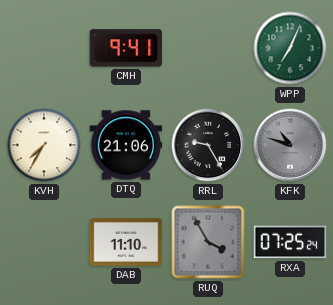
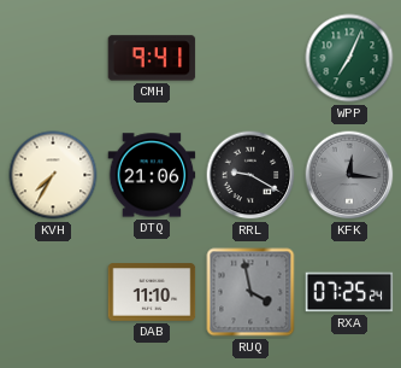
RRL: 9:25 -> 9:20
KFK: 10:48 -> 12:16
RUQ: 3:55 -> 3:58
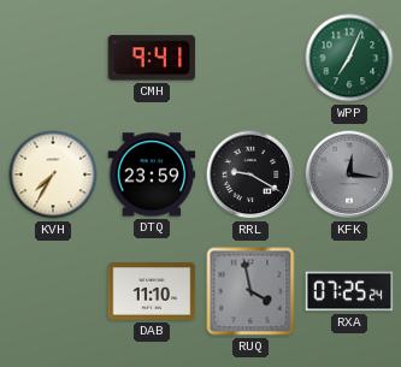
DTQ: 21:06 -> 23:59
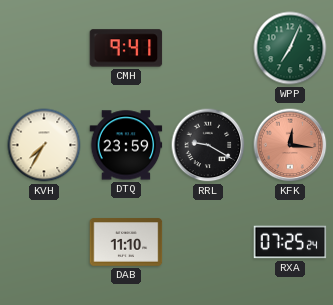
KFK dial: grey -> salmon
RUQ: 3:58 -> none
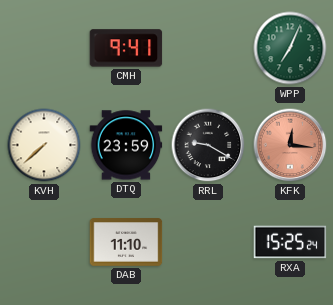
KVH: 7:35 -> 7:38
RXA: 07:25 -> 15:25
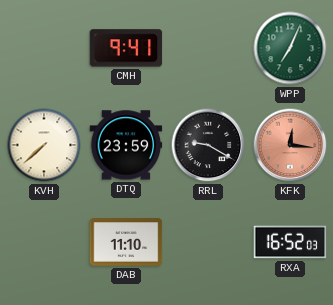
RXA: 15:25 -> 16:52
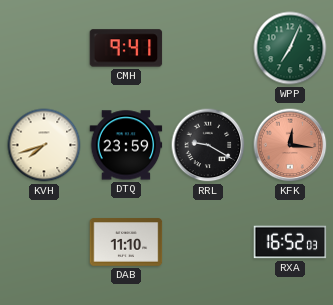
KVH: 7:38 -> 7:42
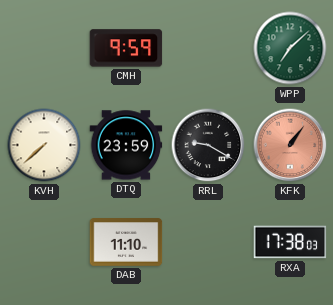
CMH: 9:41 -> 9:59
WPP: 7:04 -> 7:08
KVH: 7:42 -> 7:38
KFK: 12:16 -> 1:06
RXA: 16:52 -> 17:38
